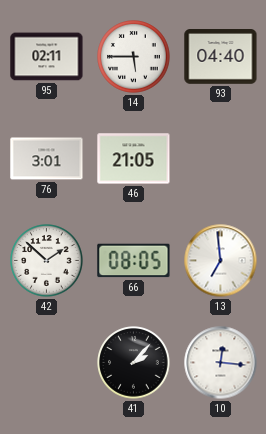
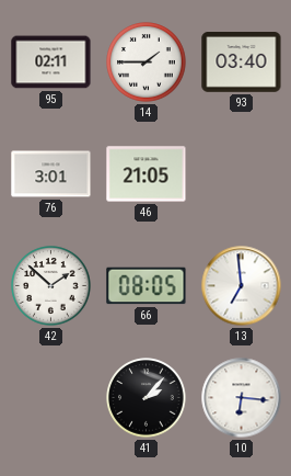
14: 5:45 -> 1:45
93: 04:40 -> 03:40
10: 12:16 -> 6:16
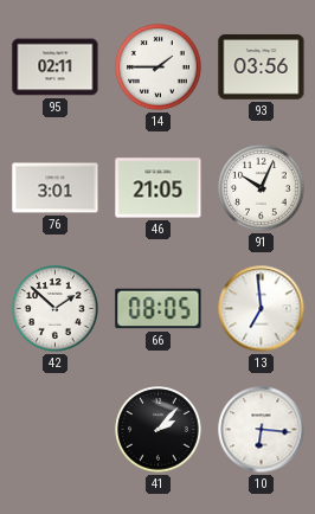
93: 03:40 -> 03:56
91: none -> 10:04
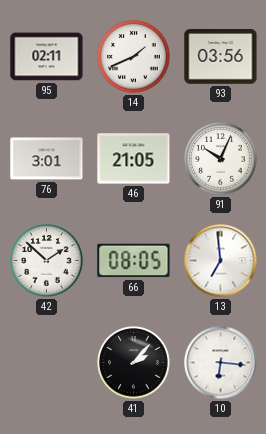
14: 1:45 -> 1:41
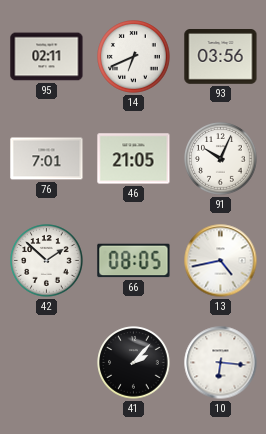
14: 1:41 -> 6:41
76: 3:01 -> 7:01
13: 6:59 -> 4:43
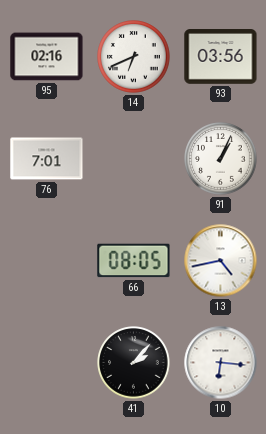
95: 02:11 -> 02:16
46: 21:05 -> none
91: 10:04 -> 1:04
42: 1:52 -> none
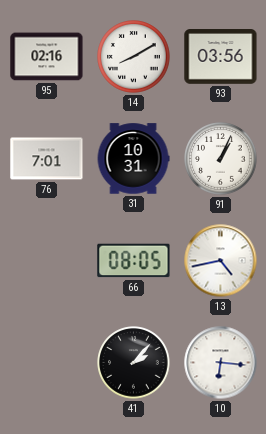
14: 6:41 -> 8:10
31: none -> 10:31
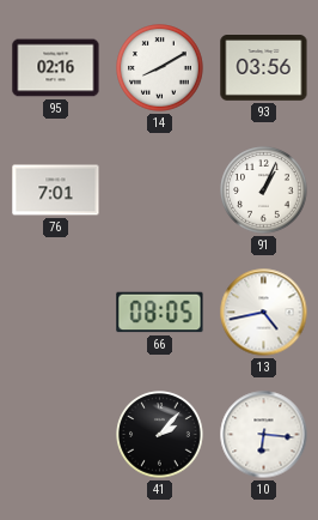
31: 10:31 -> none
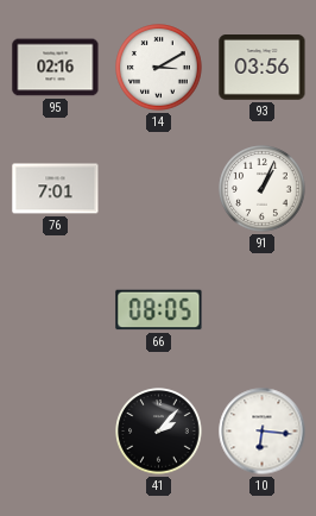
14: 8:10 -> 3:10
13: 4:43 -> none
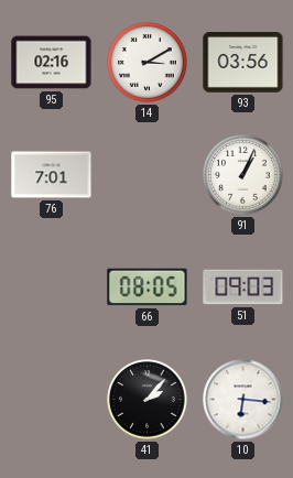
51: none -> 09:03
